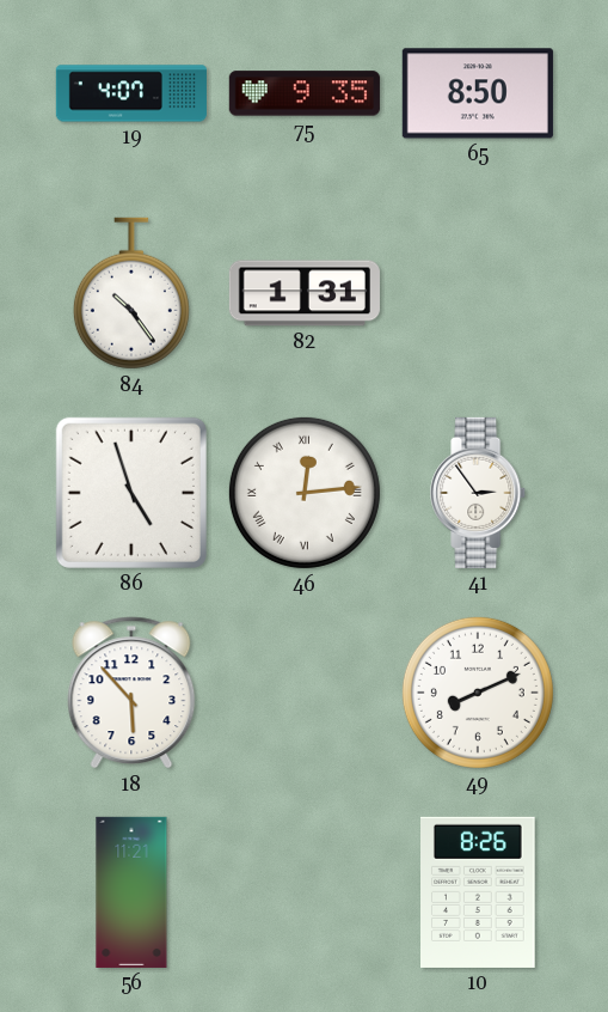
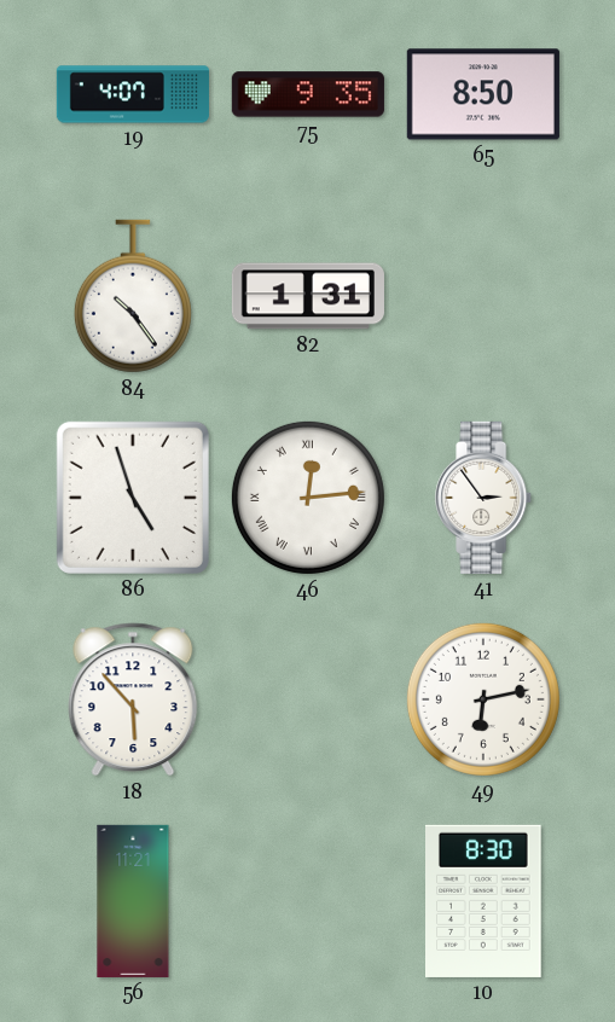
49: 8:11 -> 6:13
10: 8:26 -> 8:30
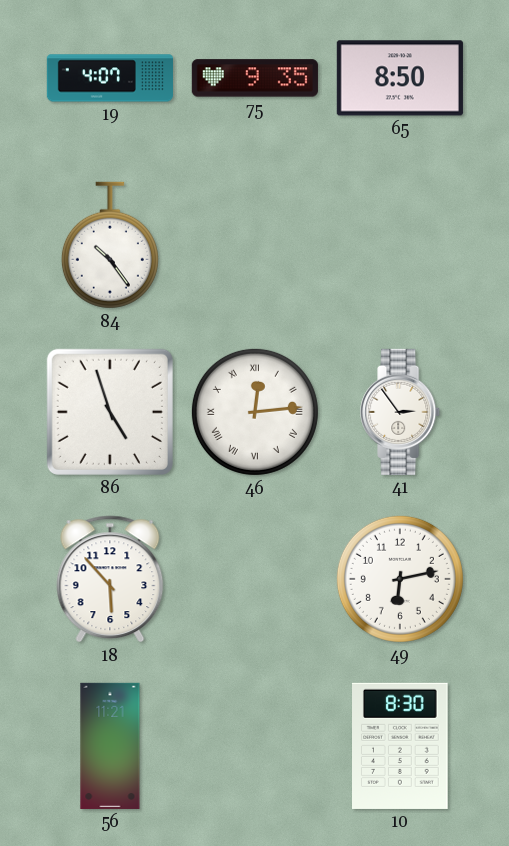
82: 1:31 -> none
